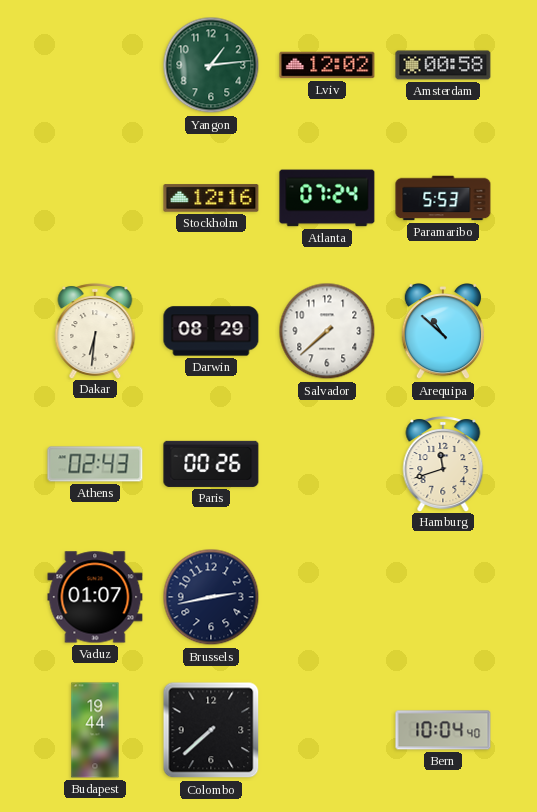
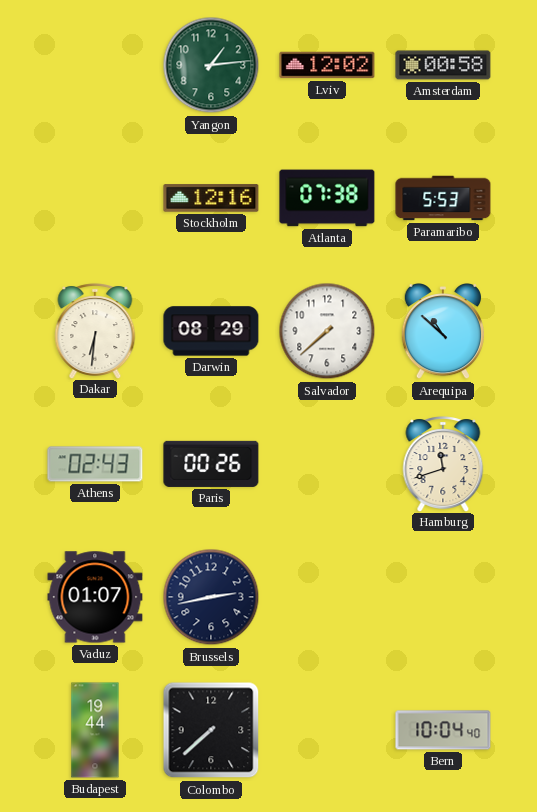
Atlanta: 07:24 -> 07:38
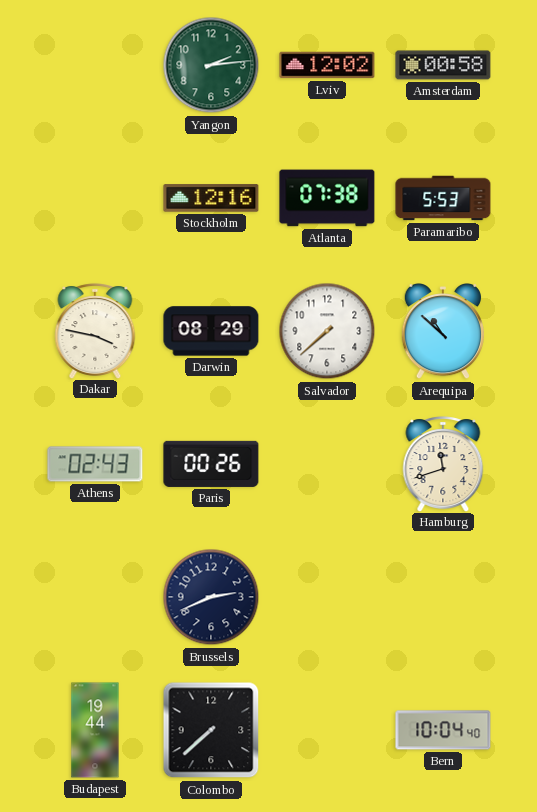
Yangon: 1:14 -> 2:14
Dakar: 6:31 -> 3:47
Vaduz: 01:07 -> none
Brussels: 2:43 -> 2:41
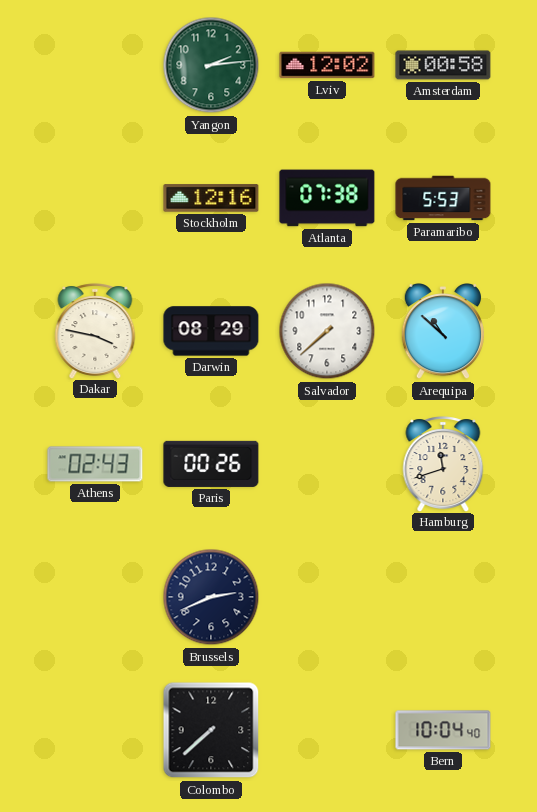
Budapest: 19:44 -> none
